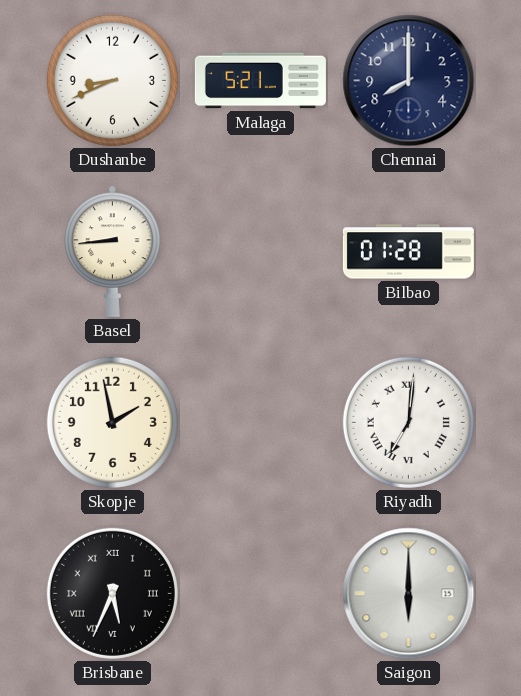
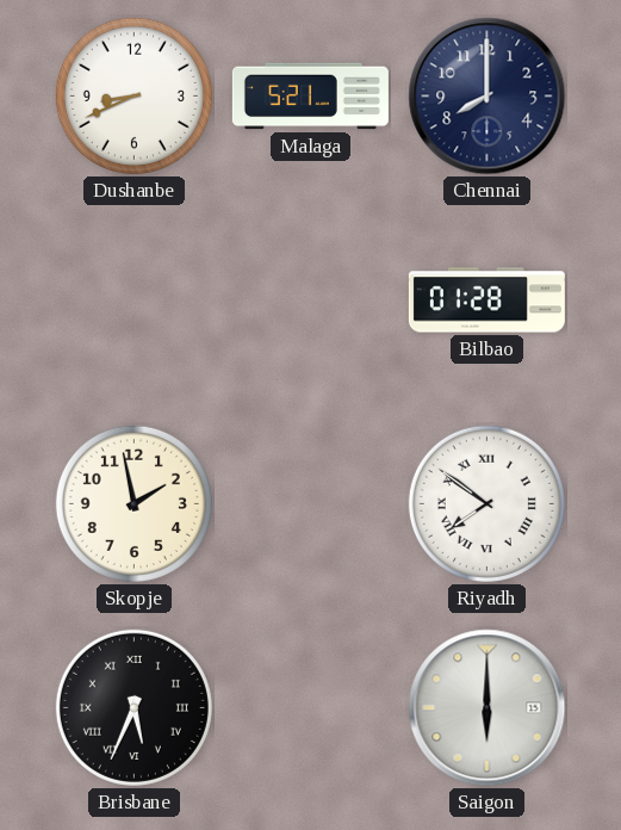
Basel: 8:44 -> none
Riyadh: 7:01 -> 7:51
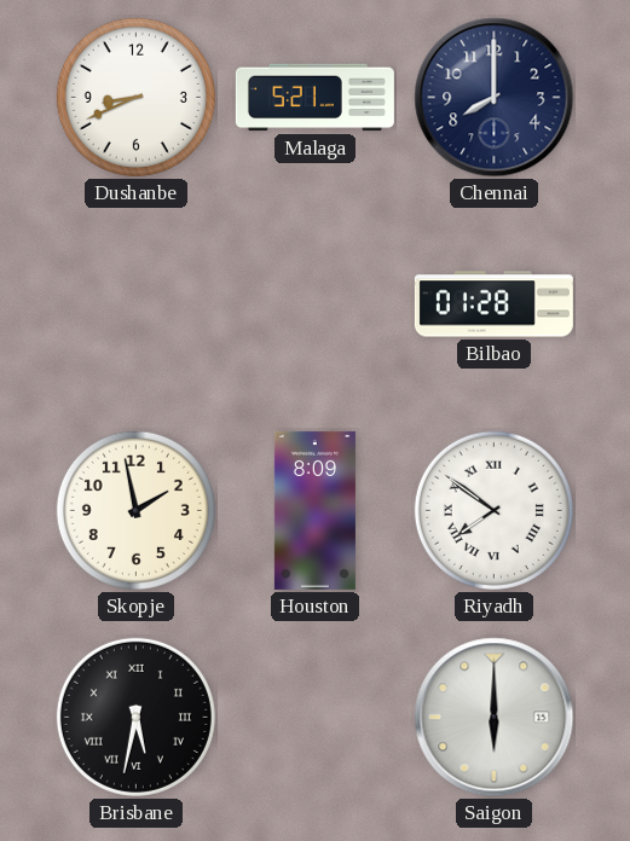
Houston: none -> 8:09
Brisbane: 5:34 -> 5:32
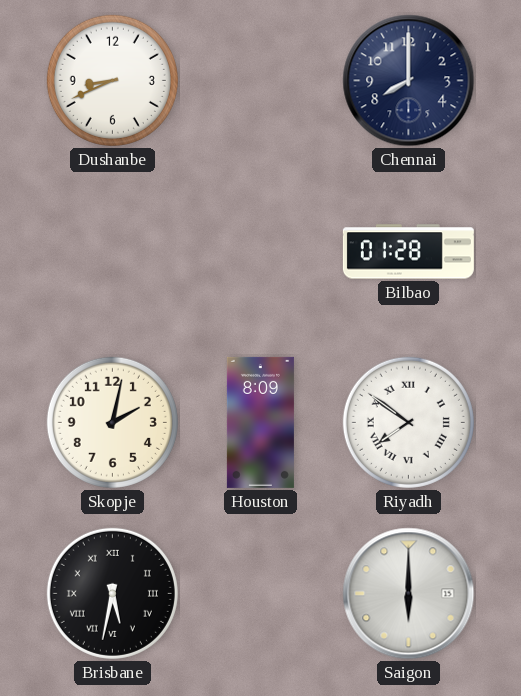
Malaga: 5:21 -> none
Skopje: 1:58 -> 2:02
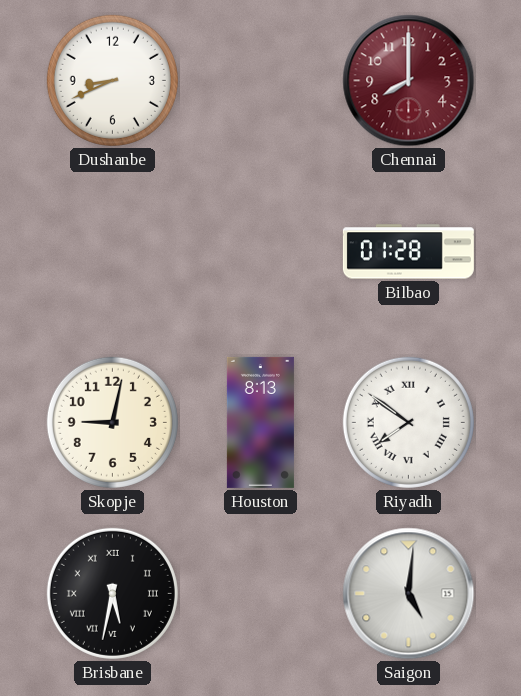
Chennai dial: navy -> burgundy
Skopje: 2:02 -> 9:02
Houston: 8:09 -> 8:13
Saigon: 6:00 -> 5:01
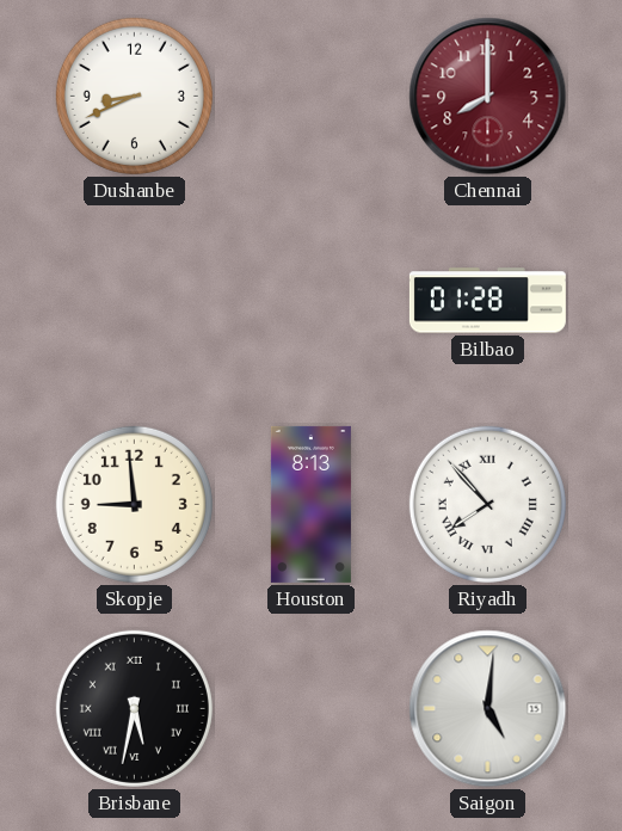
Skopje: 9:02 -> 8:59
Riyadh: 7:51 -> 7:53
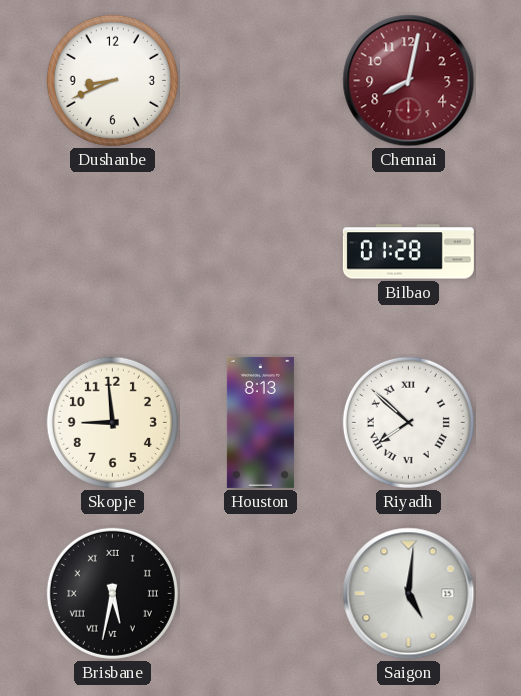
Chennai: 8:00 -> 8:02
Riyadh: 7:53 -> 7:52
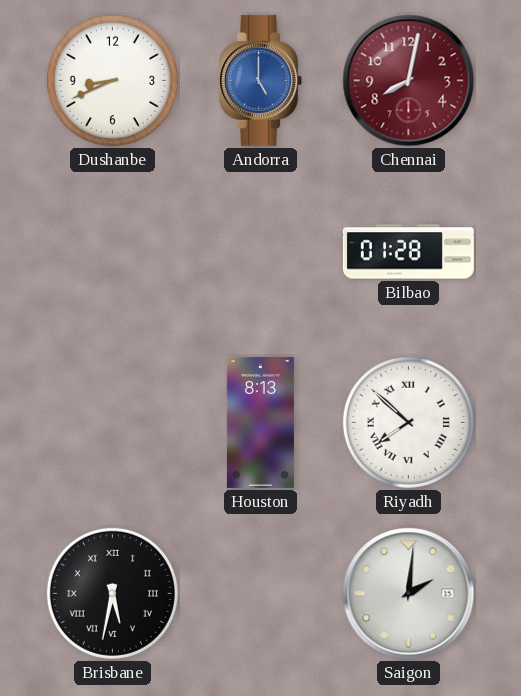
Andorra: none -> 5:00
Skopje: 8:59 -> none
Saigon: 5:01 -> 2:01
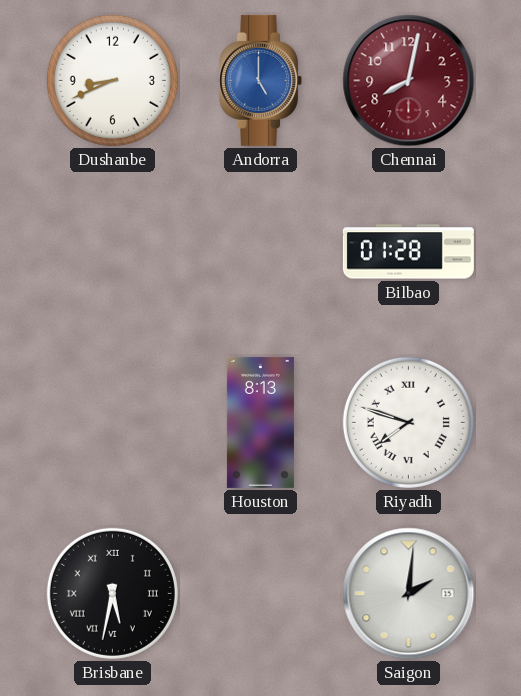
Riyadh: 7:52 -> 7:48
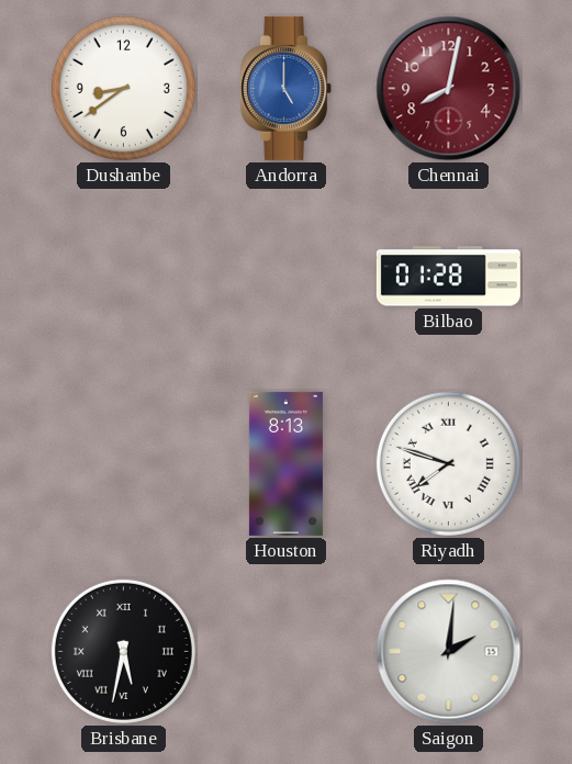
Dushanbe: 8:41 -> 8:39
